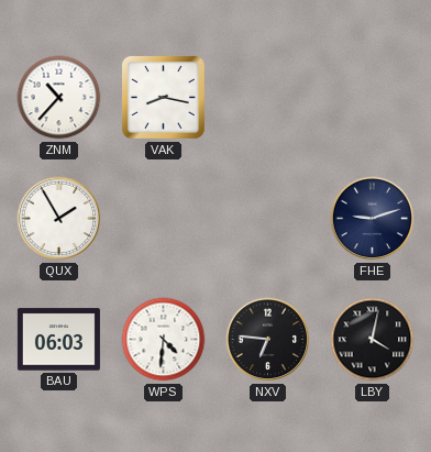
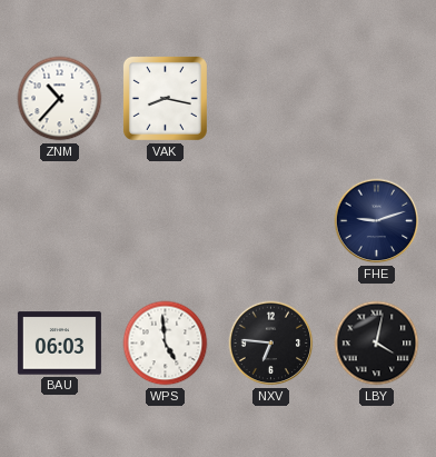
QUX: 1:55 -> none
WPS: 4:31 -> 4:59
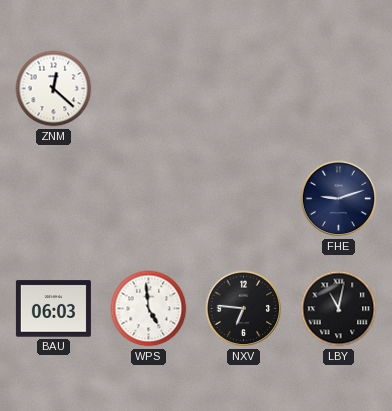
ZNM: 10:37 -> 12:22
VAK: 8:17 -> none
LBY: 4:02 -> 11:02
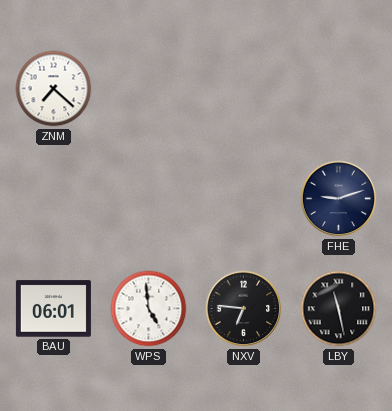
ZNM: 12:22 -> 7:22
BAU: 06:03 -> 06:01
LBY: 11:02 -> 11:28
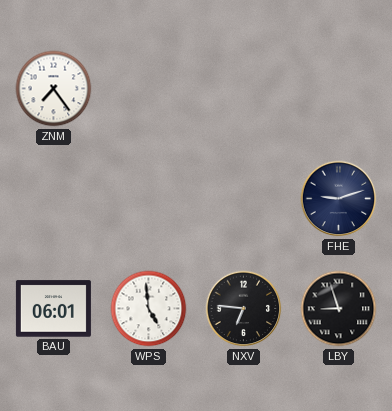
ZNM: 7:22 -> 7:24
LBY: 11:28 -> 8:57
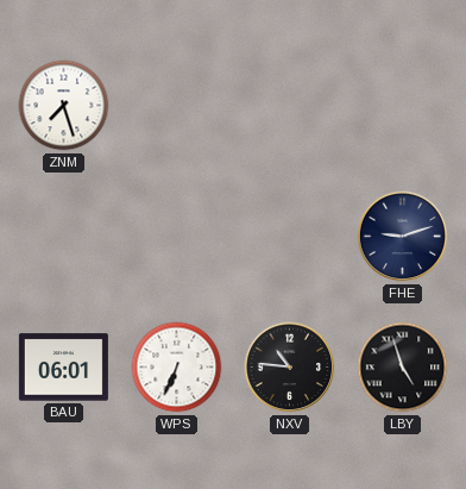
ZNM: 7:24 -> 7:27
WPS: 4:59 -> 6:34
NXV: 6:46 -> 10:46
LBY: 8:57 -> 4:57
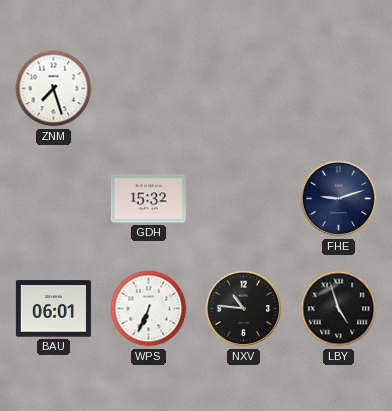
GDH: none -> 15:32
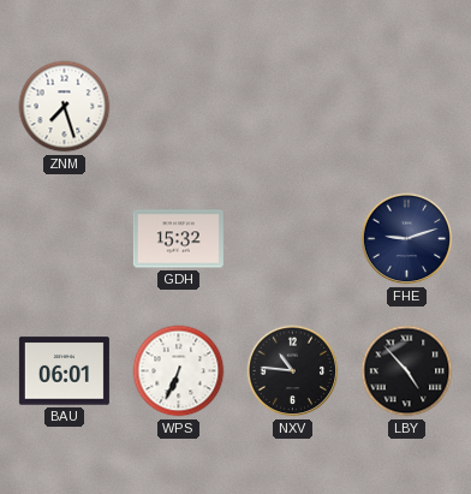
LBY: 4:57 -> 4:53
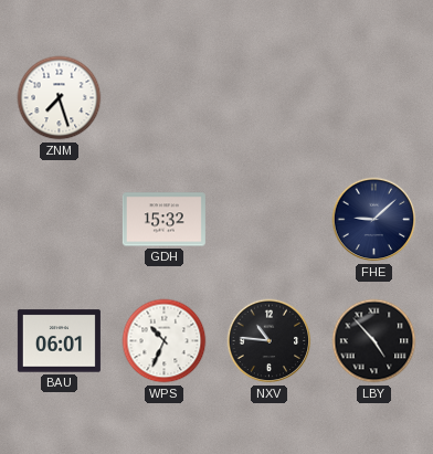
FHE: 9:12 -> 9:08
WPS: 6:34 -> 10:34
